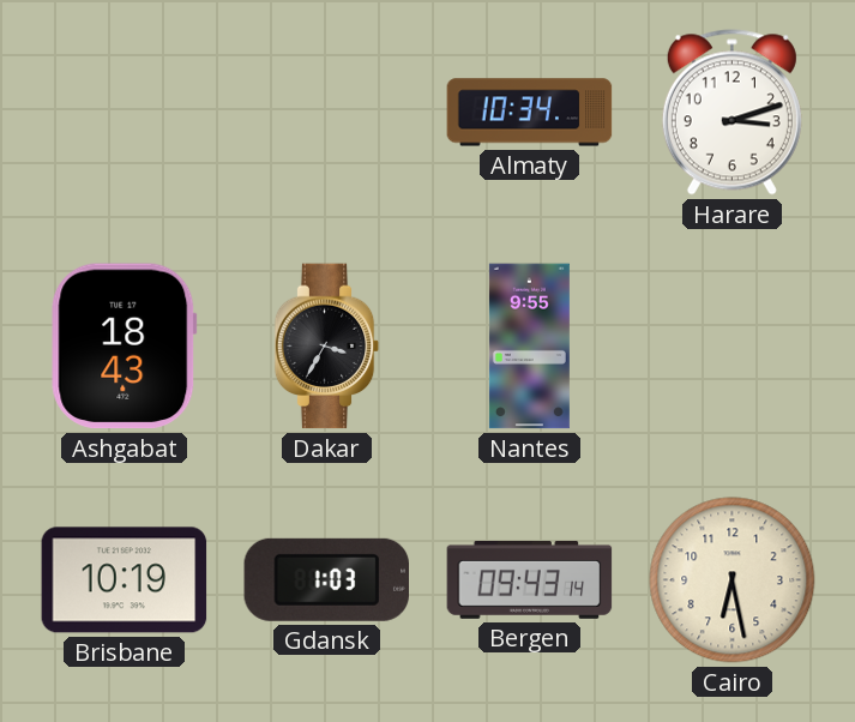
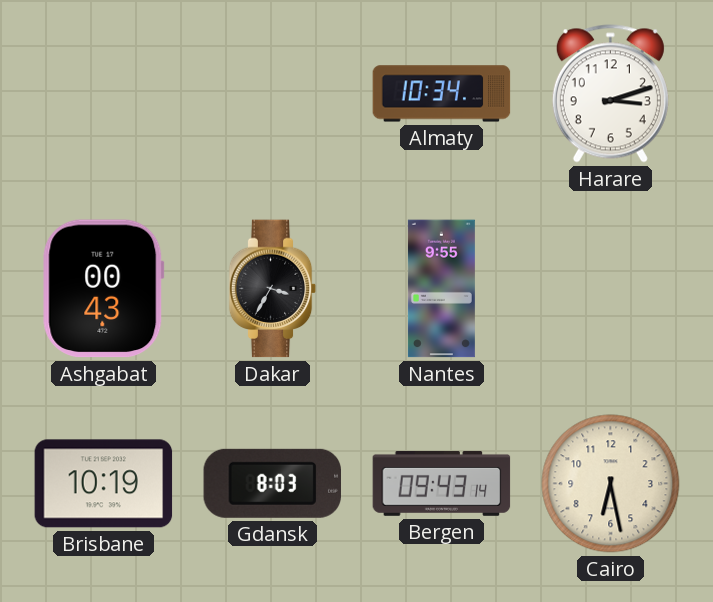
Ashgabat: 18:43 -> 00:43
Gdansk: 1:03 -> 8:03
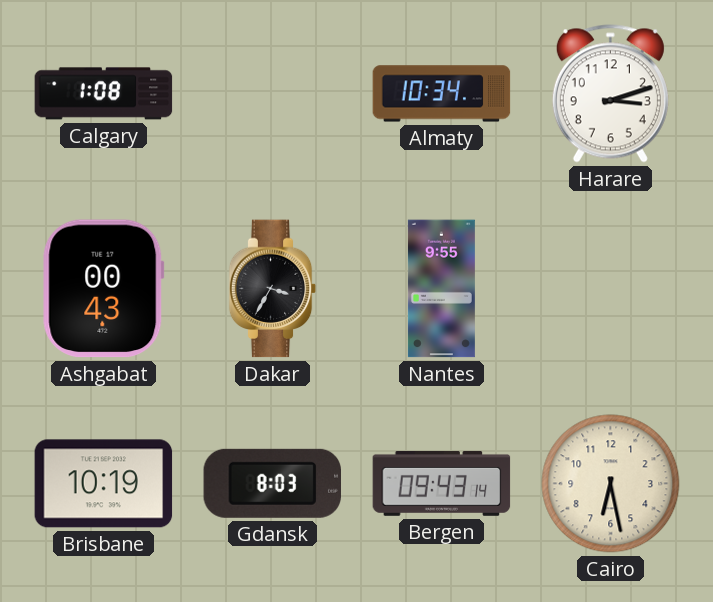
Calgary: none -> 1:08
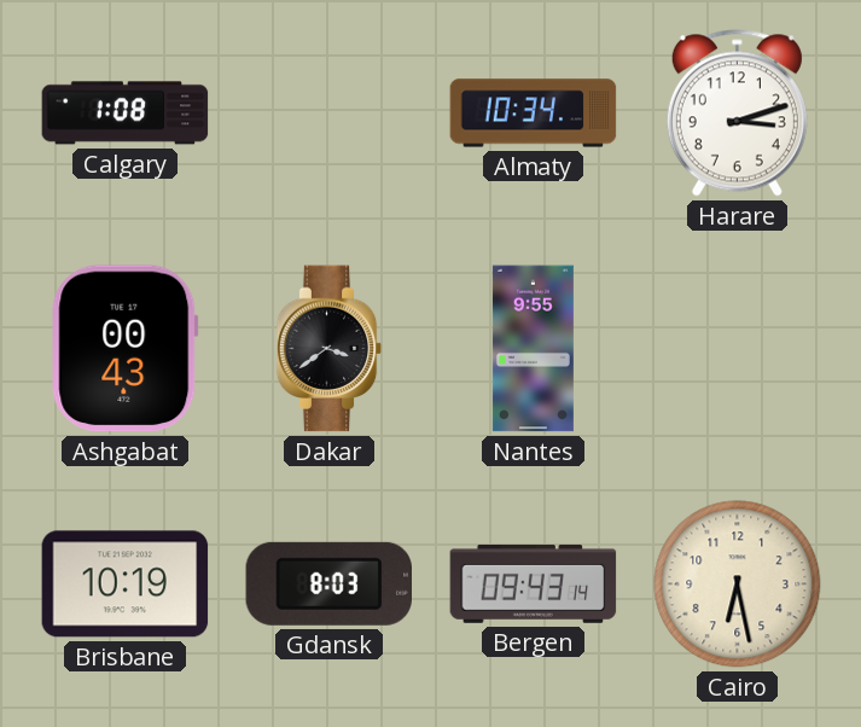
Dakar: 3:35 -> 3:39
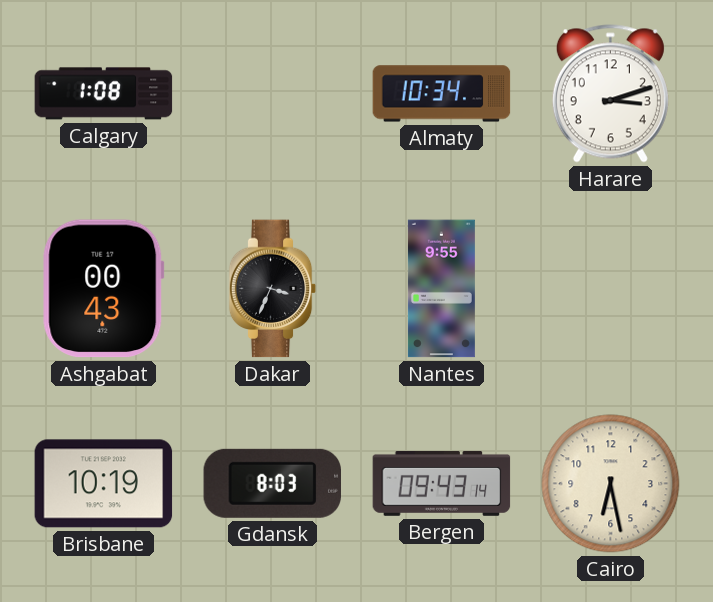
Dakar: 3:39 -> 3:34
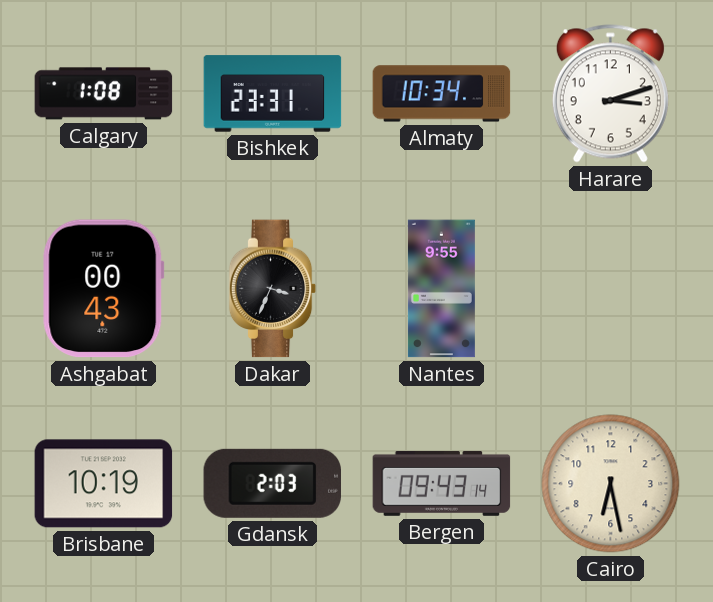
Bishkek: none -> 23:31
Gdansk: 8:03 -> 2:03
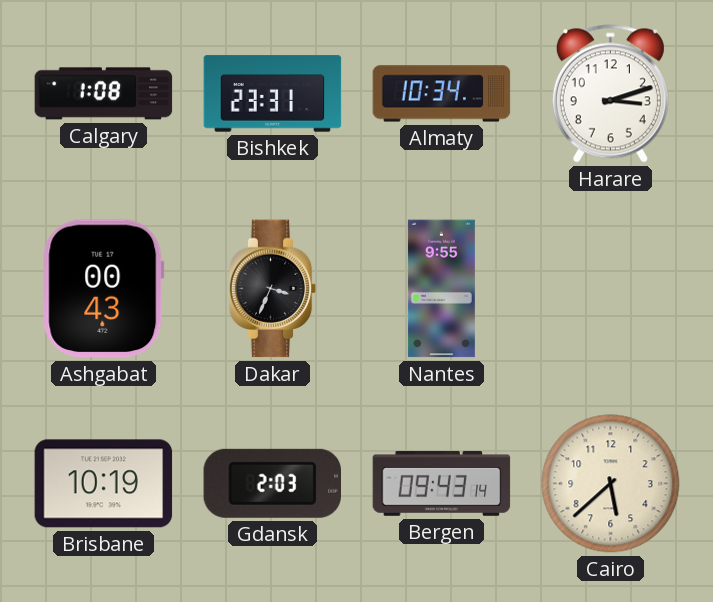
Cairo: 6:28 -> 5:38
